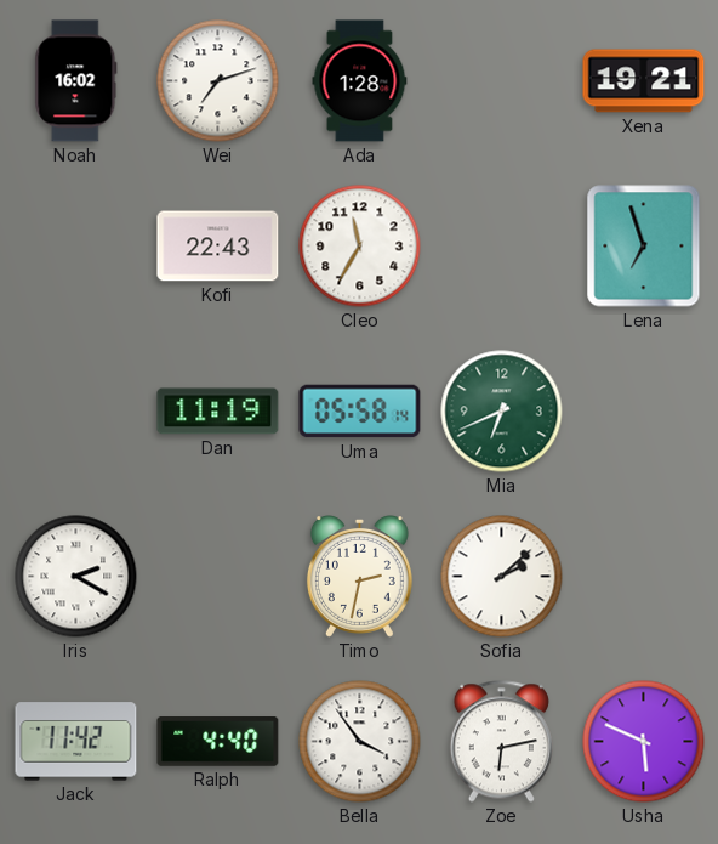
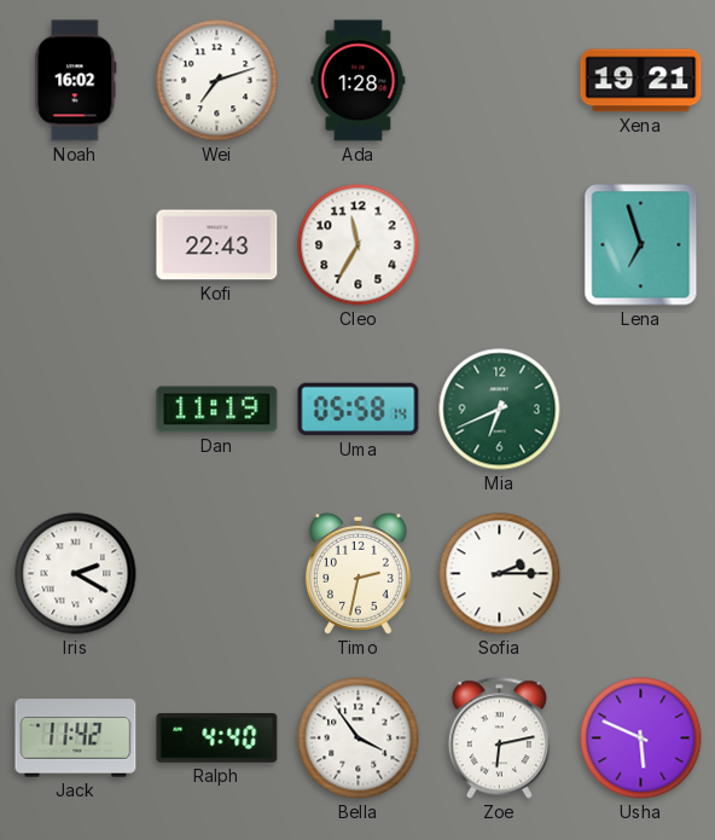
Sofia: 2:08 -> 2:15
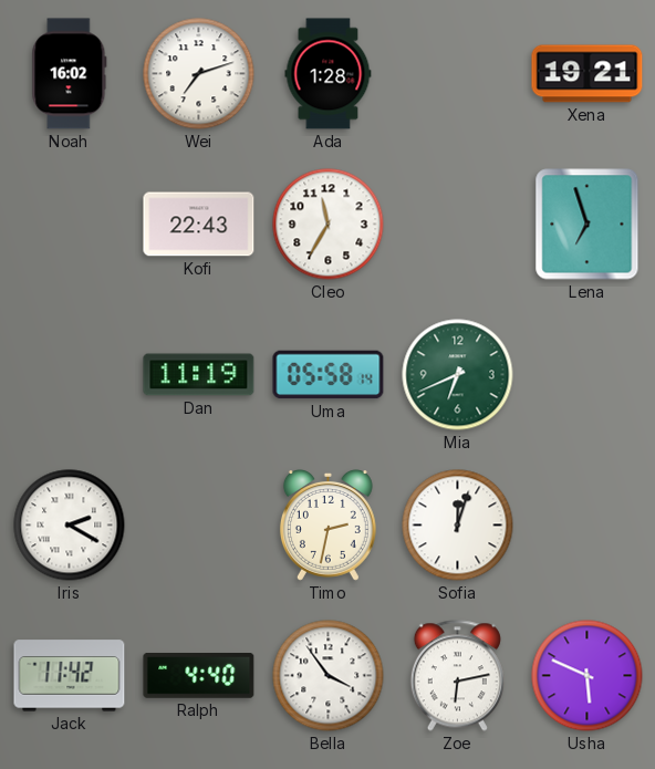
Sofia: 2:15 -> 12:03
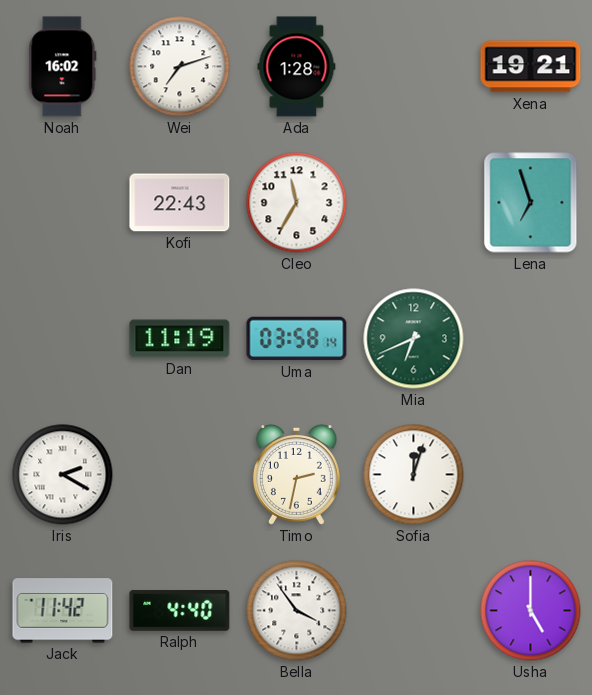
Uma: 05:58 -> 03:58
Zoe: 6:13 -> none
Usha: 5:49 -> 5:00
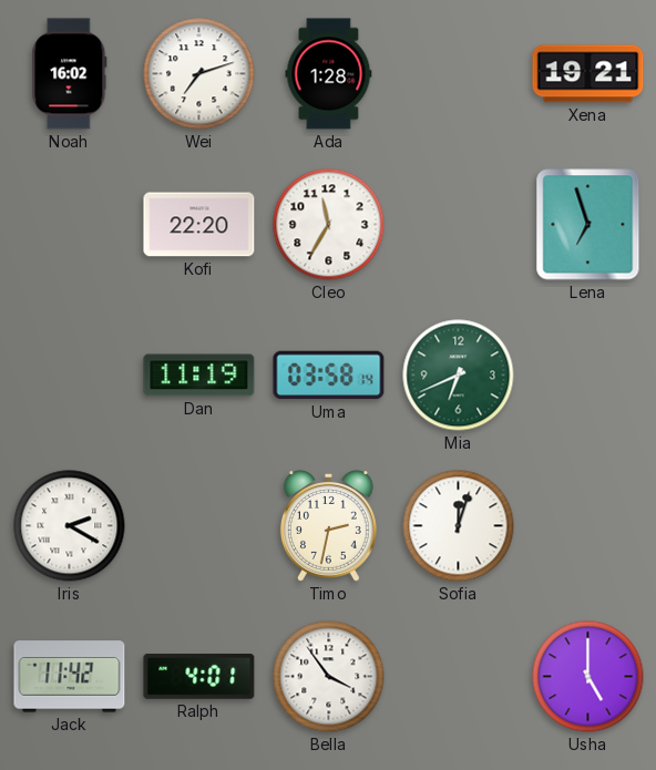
Kofi: 22:43 -> 22:20
Ralph: 4:40 -> 4:01
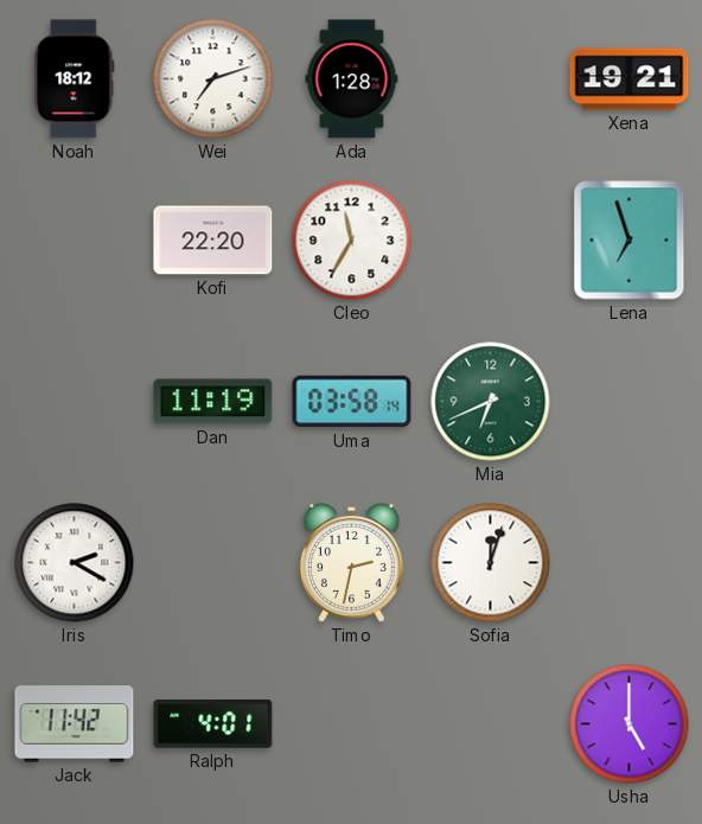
Noah: 16:02 -> 18:12
Bella: 3:54 -> none
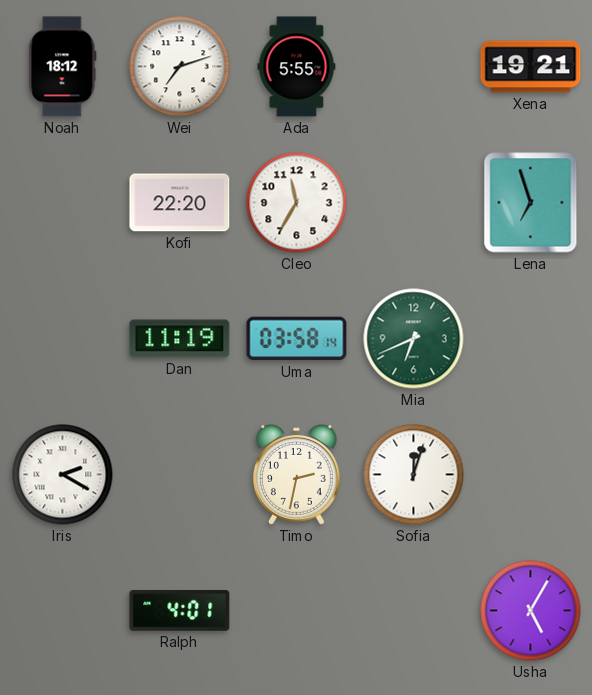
Ada: 1:28 -> 5:55
Jack: 11:42 -> none
Usha: 5:00 -> 5:05
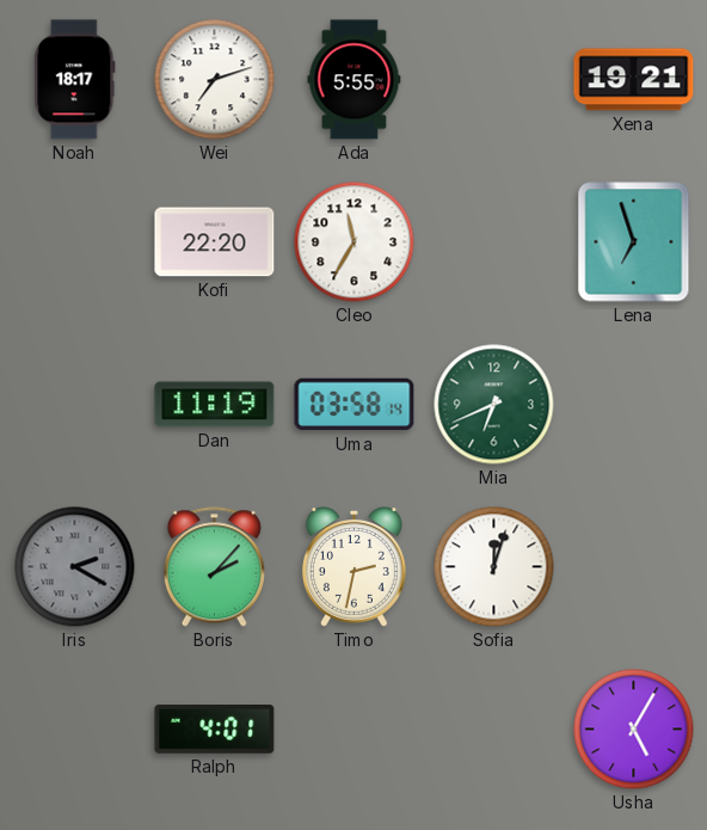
Noah: 18:12 -> 18:17
Iris dial: white -> grey
Boris: none -> 2:07
